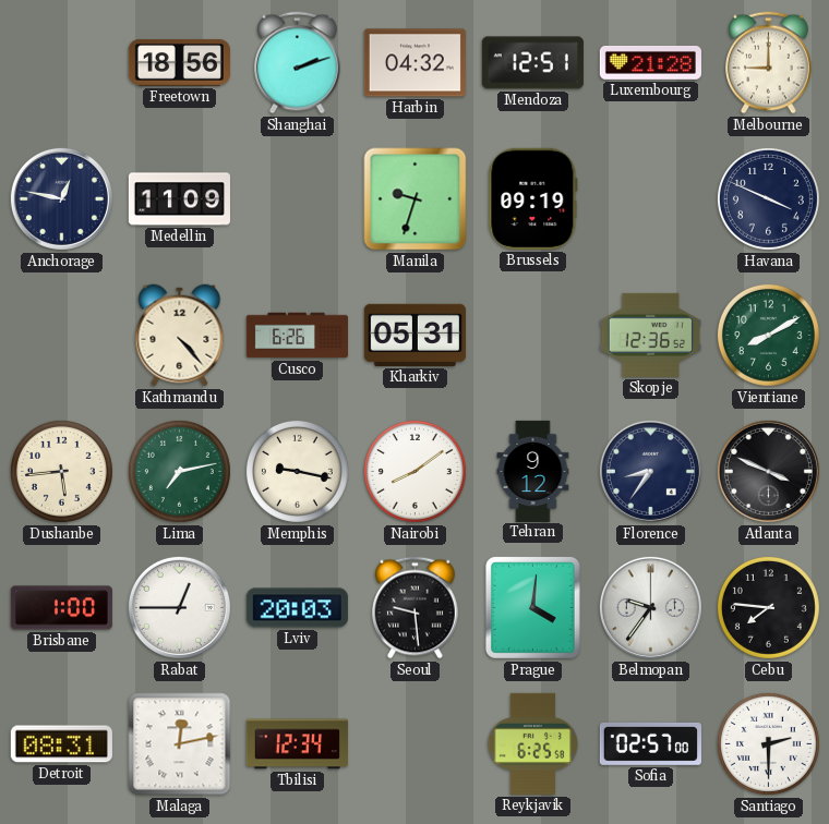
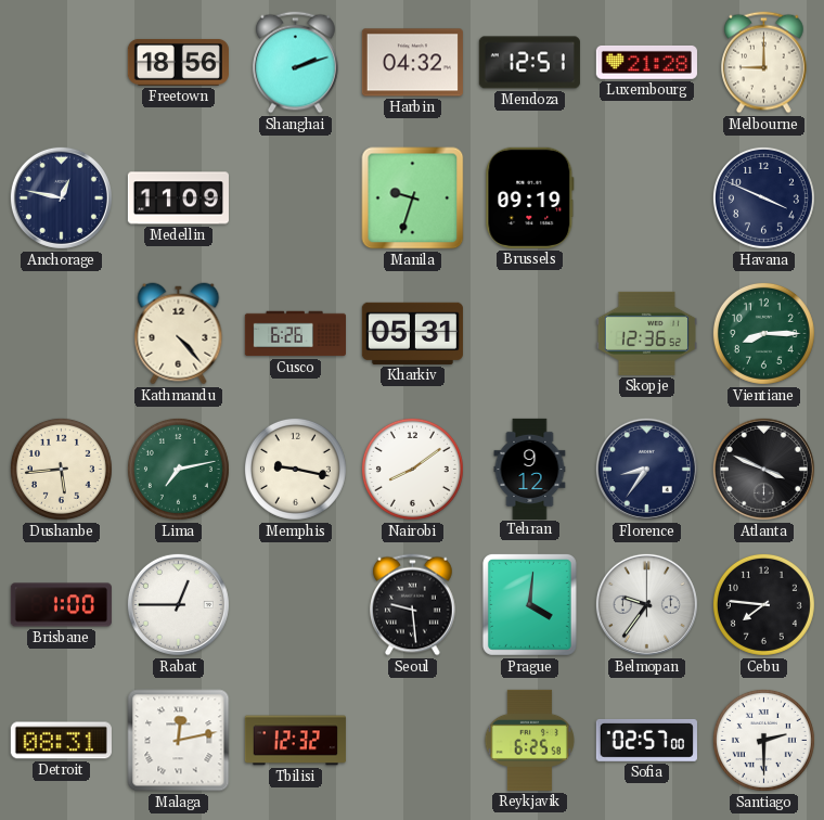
Vientiane: 8:10 -> 8:15
Lviv: 20:03 -> none
Tbilisi: 12:34 -> 12:32
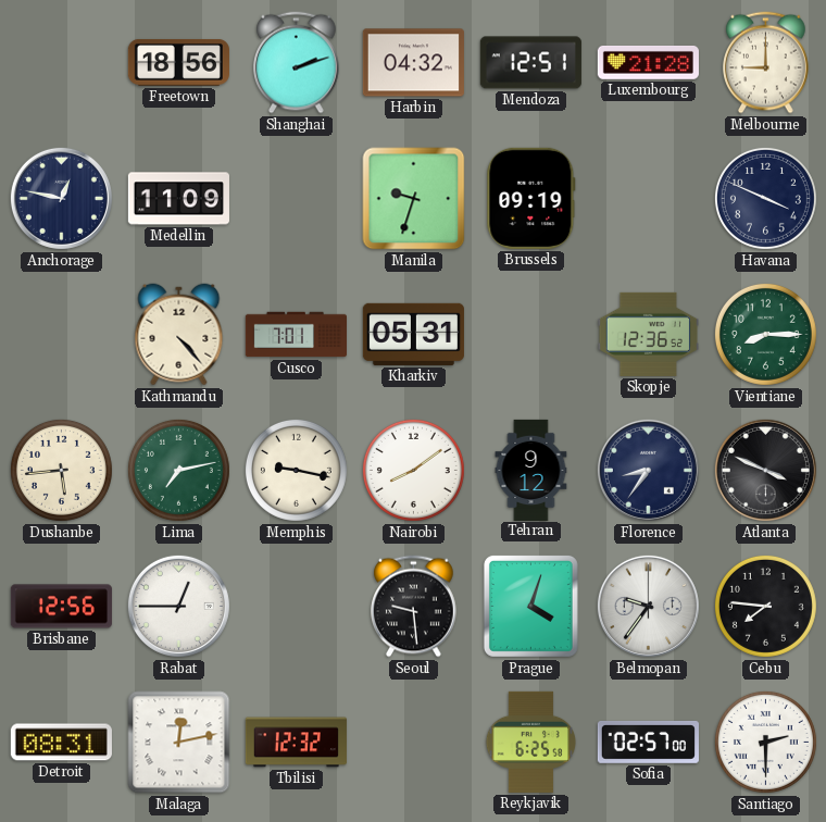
Cusco: 6:26 -> 7:01
Brisbane: 1:00 -> 12:56
Prague: 4:01 -> 4:03
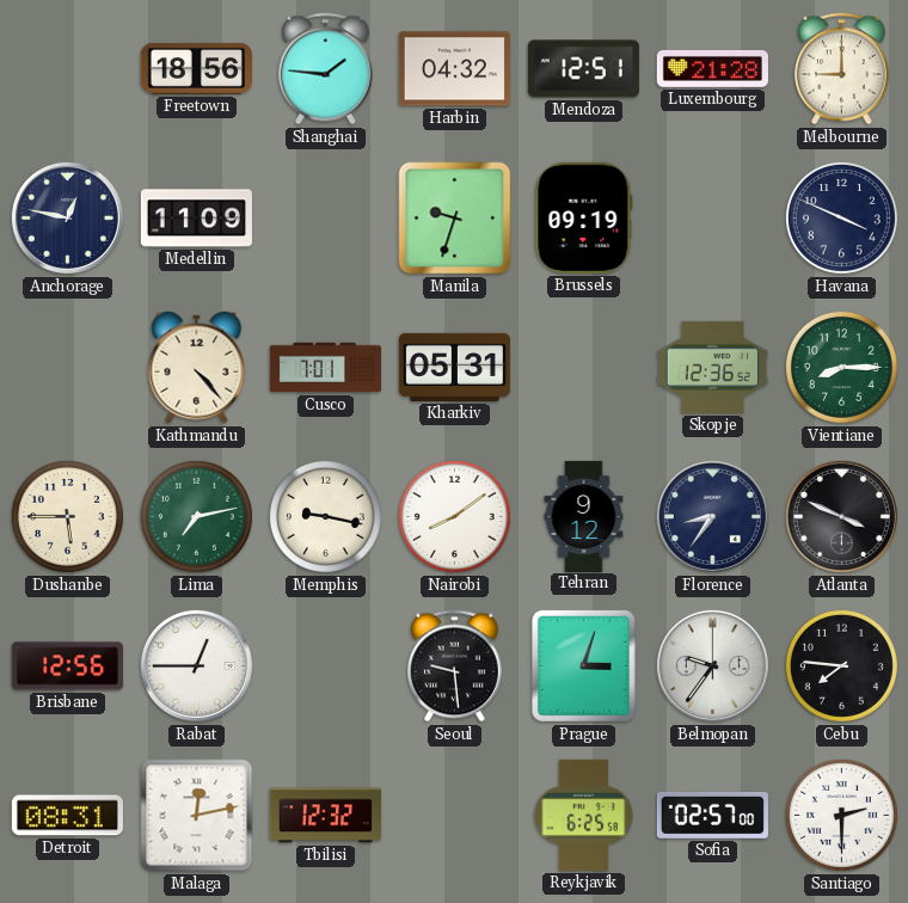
Shanghai: 2:12 -> 1:46
Dushanbe: 5:44 -> 5:45
Prague: 4:03 -> 3:03
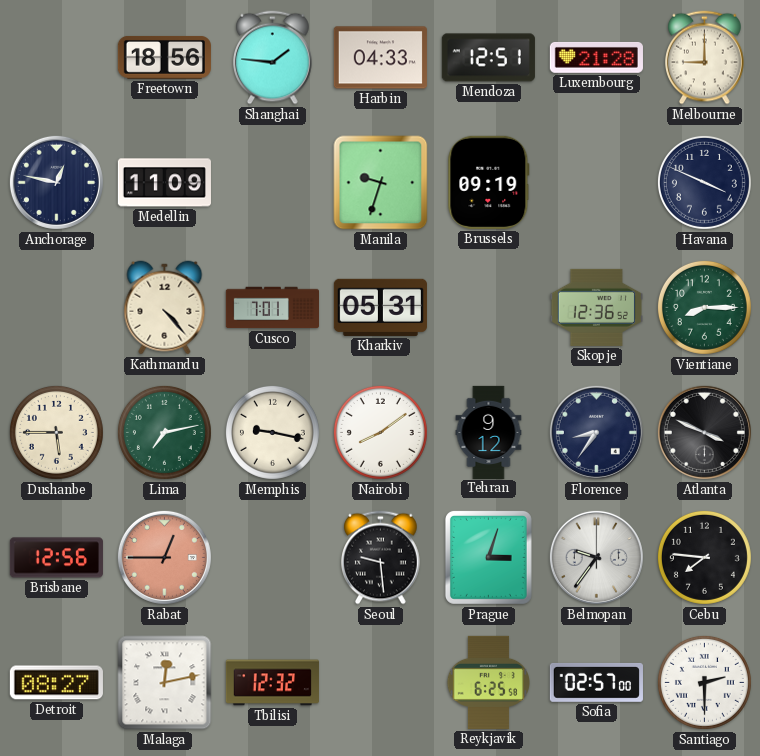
Harbin: 04:32 -> 04:33
Rabat dial: white -> salmon
Detroit: 08:31 -> 08:27
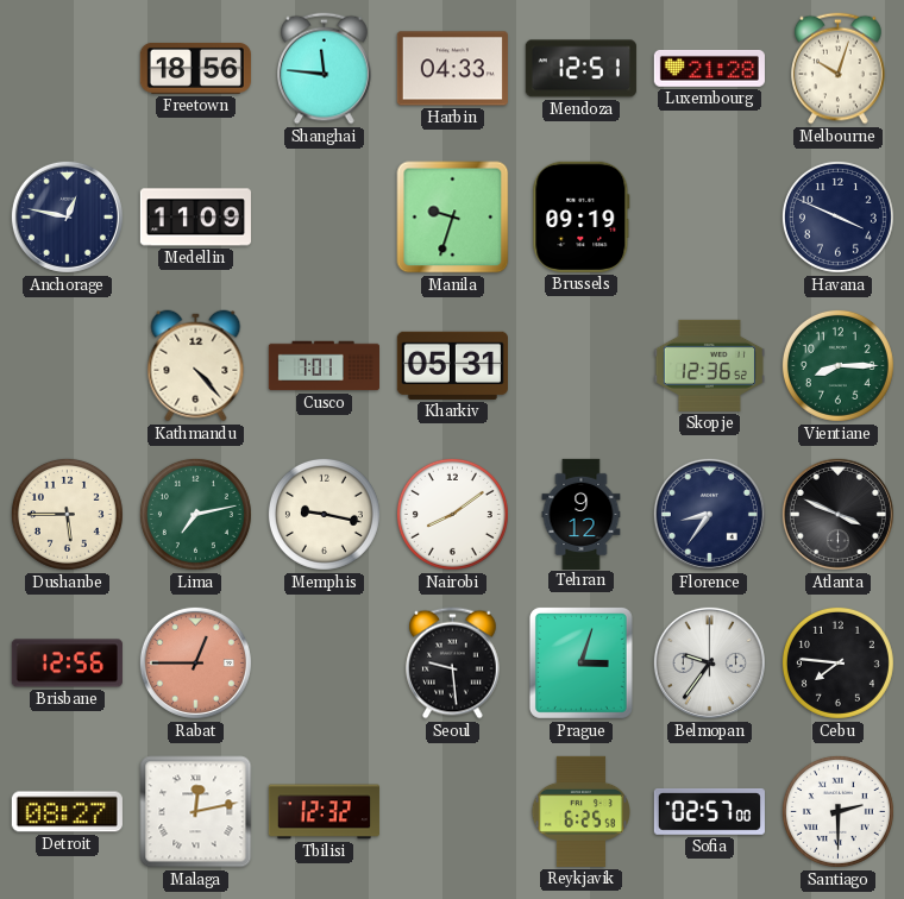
Shanghai: 1:46 -> 11:46
Melbourne: 9:00 -> 10:03
